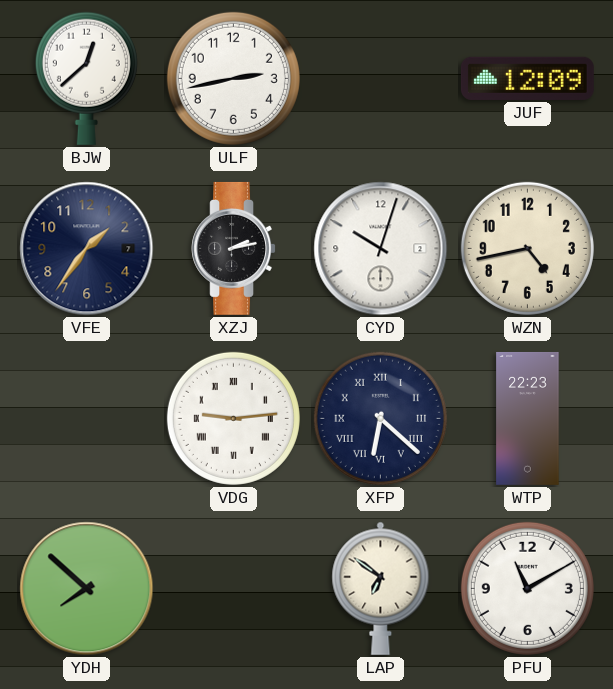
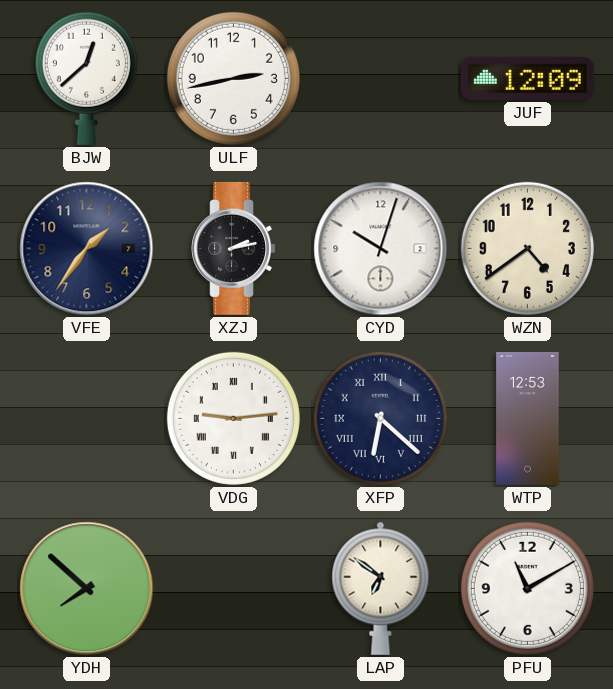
WZN: 4:43 -> 4:39
WTP: 22:23 -> 12:53
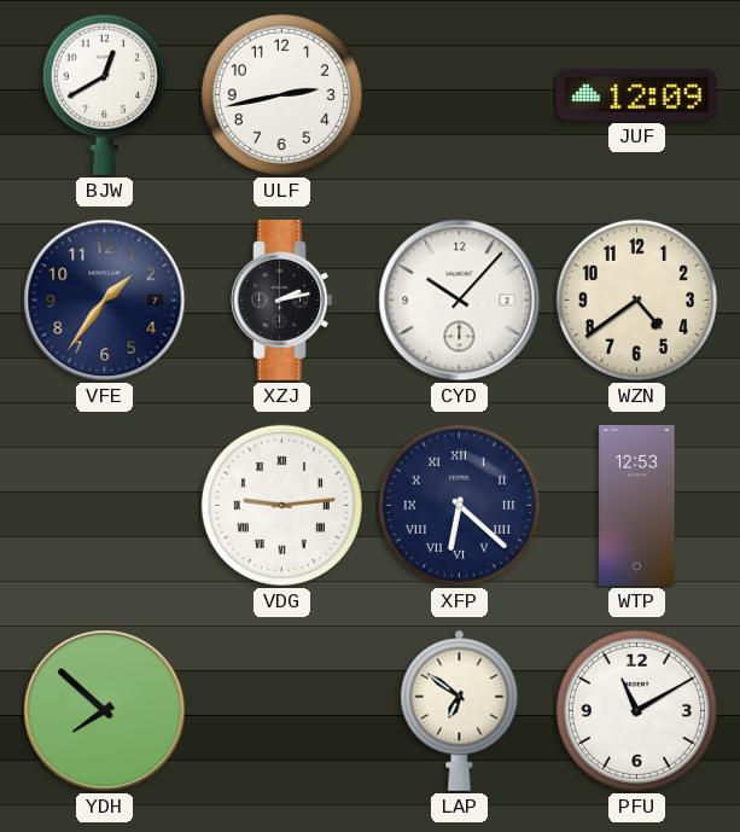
BJW: 12:38 -> 12:40
CYD: 10:03 -> 10:07
